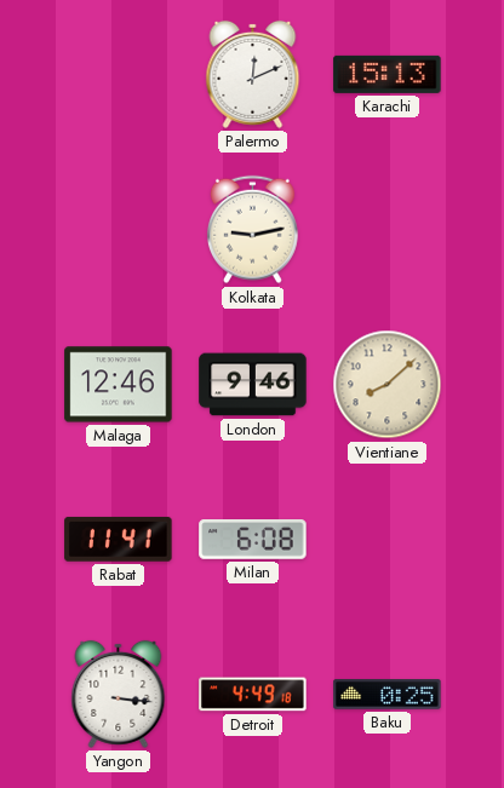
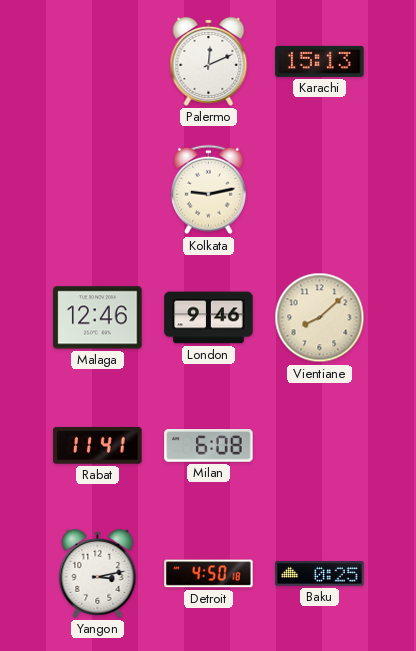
Yangon: 3:16 -> 3:13
Detroit: 4:49 -> 4:50
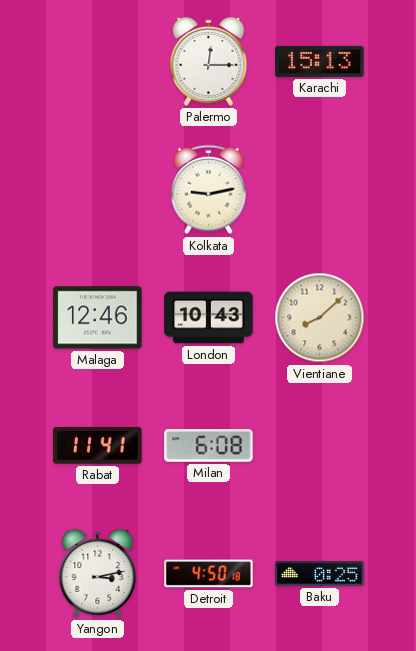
Palermo: 12:11 -> 12:15
London: 9:46 -> 10:43
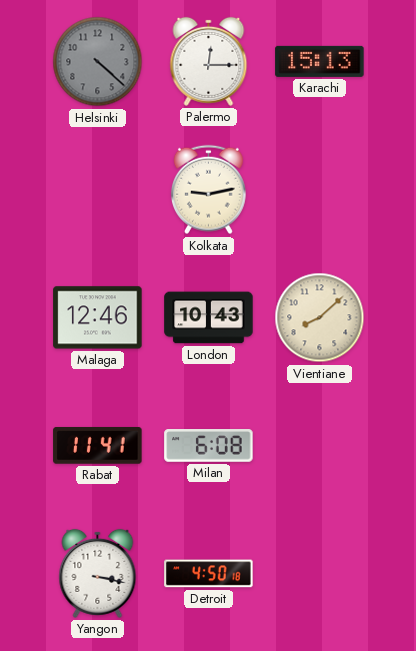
Helsinki: none -> 4:22
Yangon: 3:13 -> 3:17
Baku: 0:25 -> none
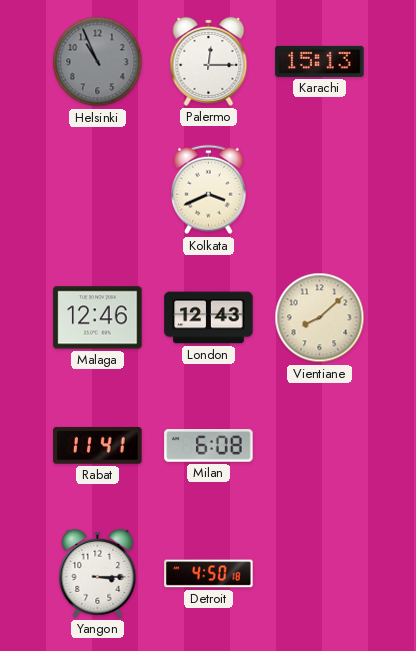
Helsinki: 4:22 -> 10:56
Kolkata: 9:13 -> 3:41
London: 10:43 -> 12:43
Yangon: 3:17 -> 3:15
